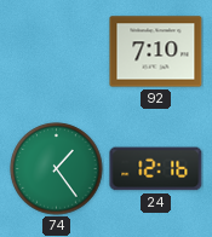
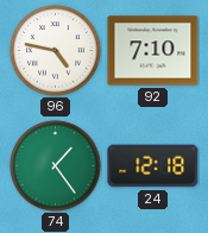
96: none -> 4:47
24: 12:16 -> 12:18
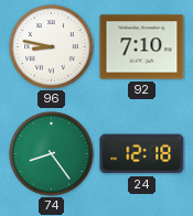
96: 4:47 -> 8:47
74: 1:24 -> 8:24
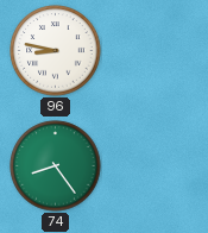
92: 7:10 -> none
24: 12:18 -> none
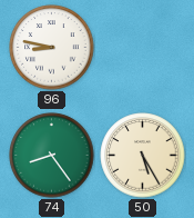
50: none -> 5:25
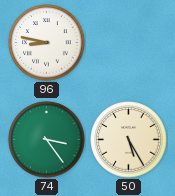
74: 8:24 -> 3:24
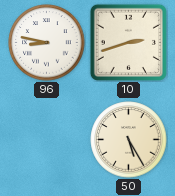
10: none -> 2:42
74: 3:24 -> none
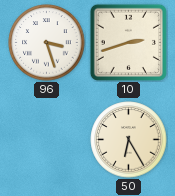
96: 8:47 -> 3:27
50: 5:25 -> 6:25
